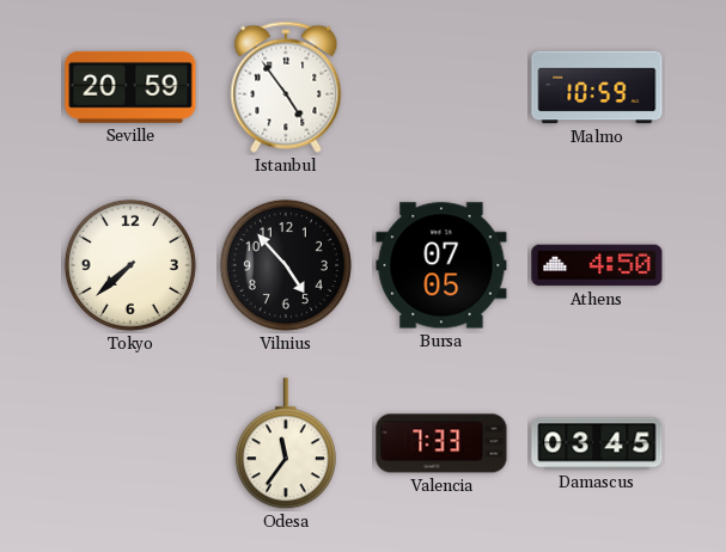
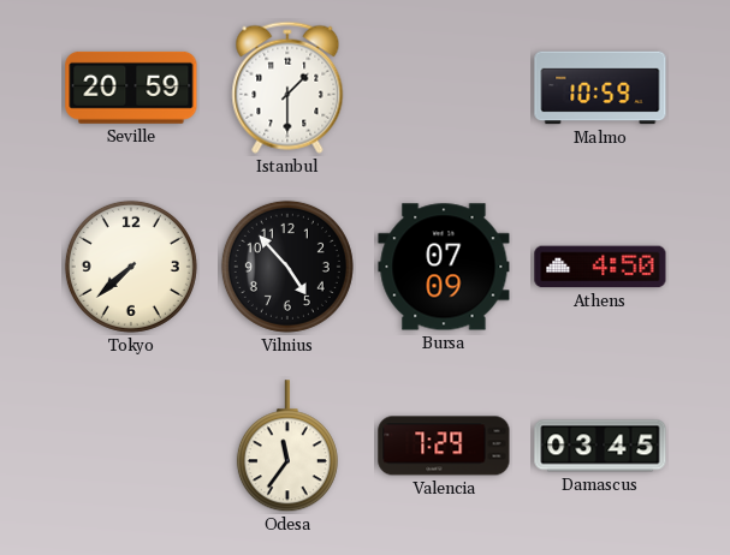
Istanbul: 4:54 -> 1:30
Bursa: 07:05 -> 07:09
Valencia: 7:33 -> 7:29
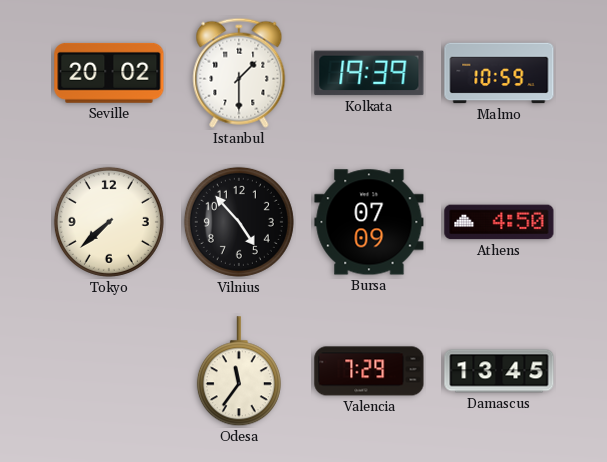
Seville: 20:59 -> 20:02
Kolkata: none -> 19:39
Damascus: 03:45 -> 13:45
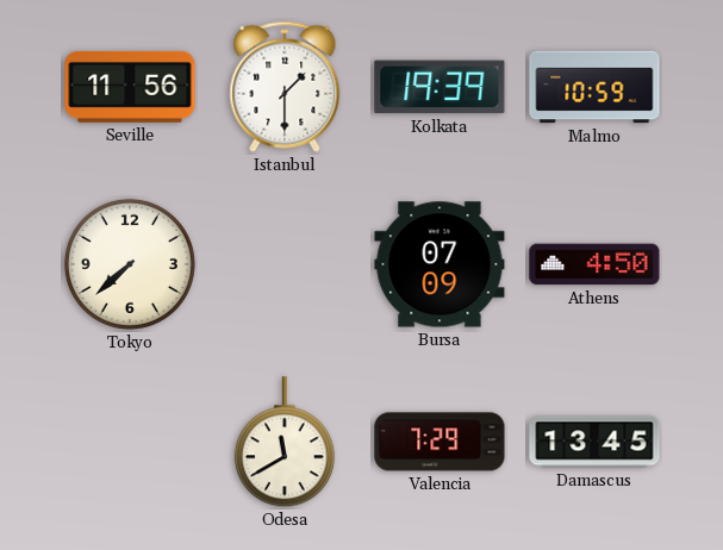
Seville: 20:02 -> 11:56
Vilnius: 4:53 -> none
Odesa: 11:36 -> 11:40
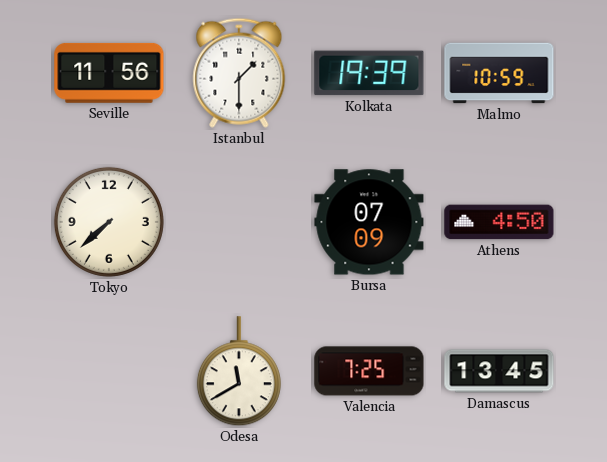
Valencia: 7:29 -> 7:25
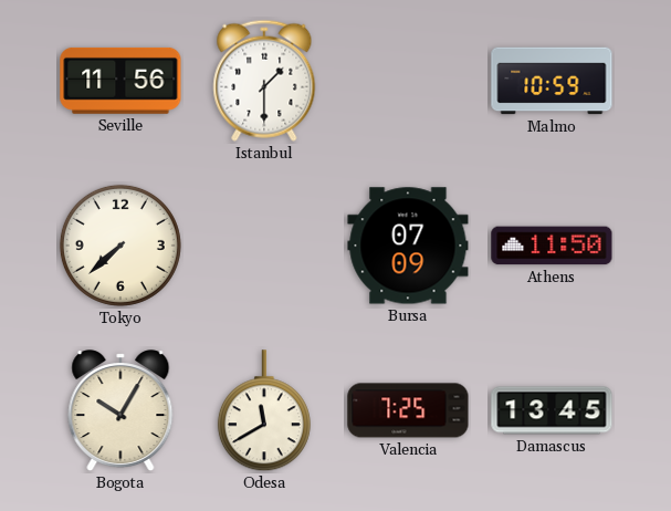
Kolkata: 19:39 -> none
Athens: 4:50 -> 11:50
Bogota: none -> 10:05
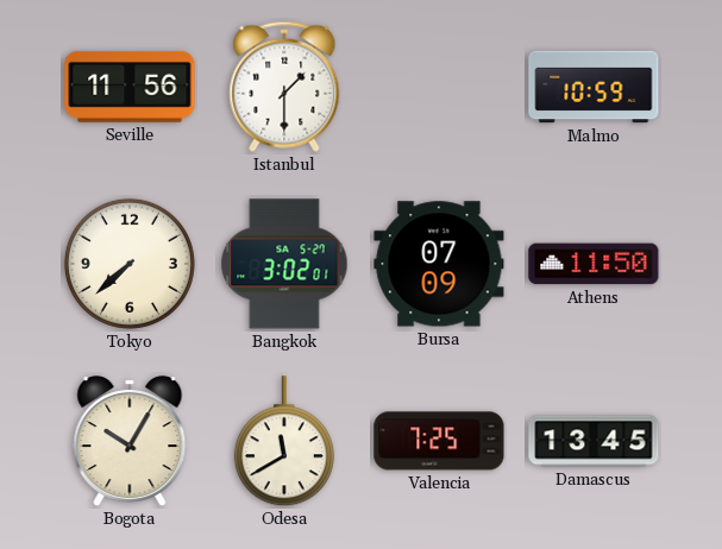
Bangkok: none -> 3:02
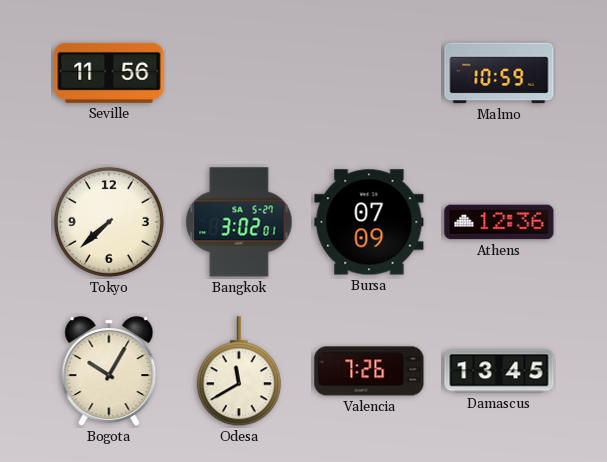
Istanbul: 1:30 -> none
Athens: 11:50 -> 12:36
Valencia: 7:25 -> 7:26
